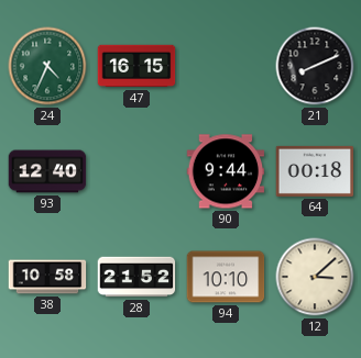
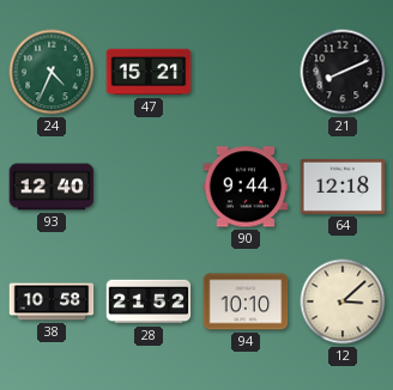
47: 16:15 -> 15:21
64: 00:18 -> 12:18
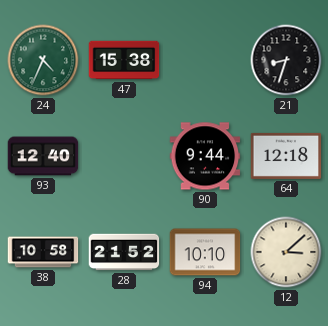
47: 15:21 -> 15:38
21: 8:11 -> 8:33
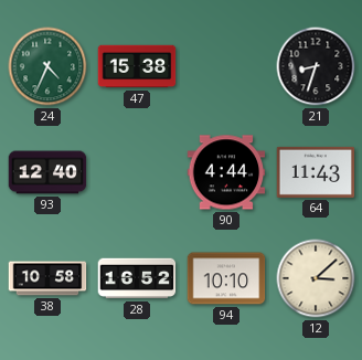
90: 9:44 -> 4:44
64: 12:18 -> 11:43
28: 21:52 -> 16:52
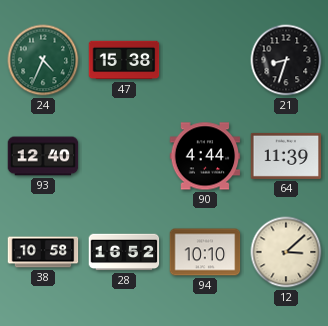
64: 11:43 -> 11:39
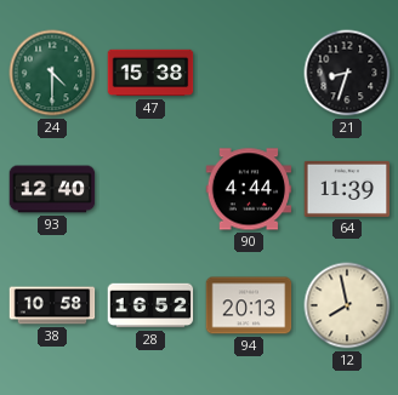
24: 4:34 -> 4:30
94: 10:10 -> 20:13
12: 3:08 -> 7:58
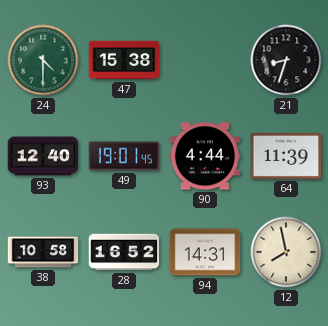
49: none -> 19:01
94: 20:13 -> 14:31
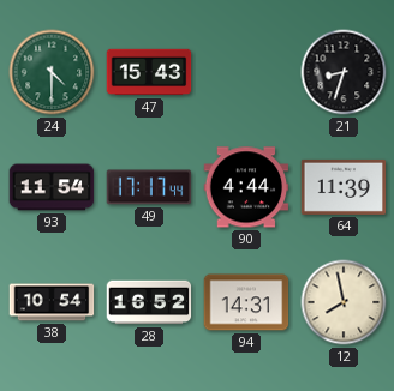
47: 15:38 -> 15:43
93: 12:40 -> 11:54
49: 19:01 -> 17:17
38: 10:58 -> 10:54
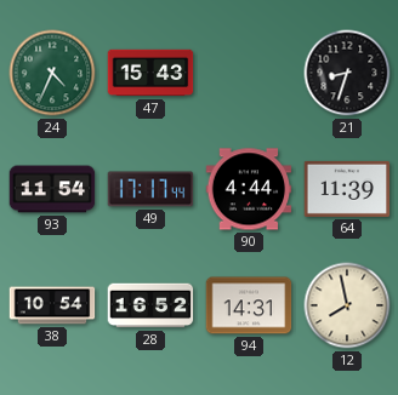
24: 4:30 -> 4:34
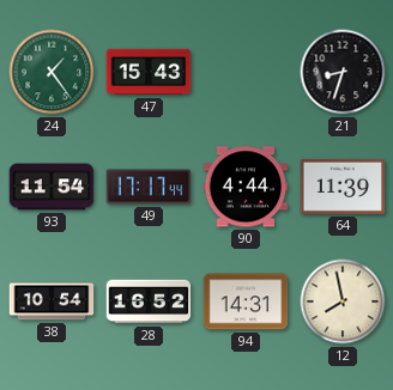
24: 4:34 -> 1:24
